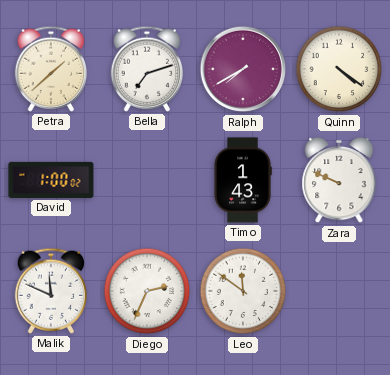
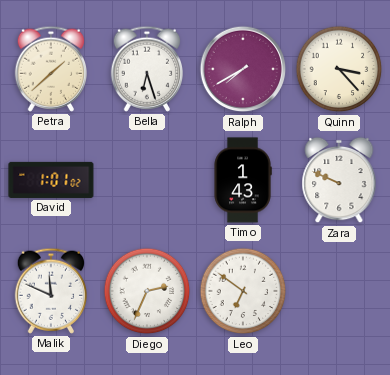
Bella: 7:12 -> 6:27
Quinn: 4:21 -> 3:23
David: 1:00 -> 1:01
Leo: 11:51 -> 6:51
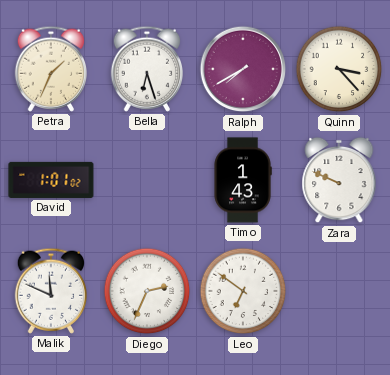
Petra: 1:38 -> 1:34
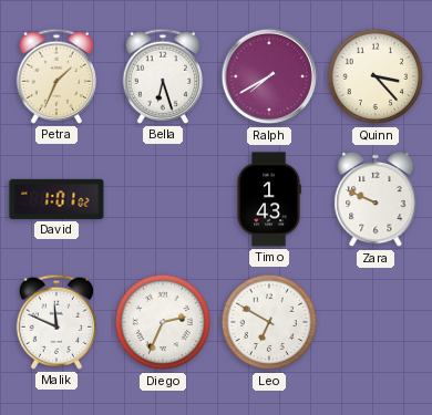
Leo: 6:51 -> 6:50
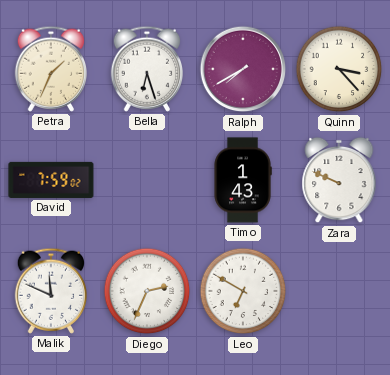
David: 1:01 -> 7:59
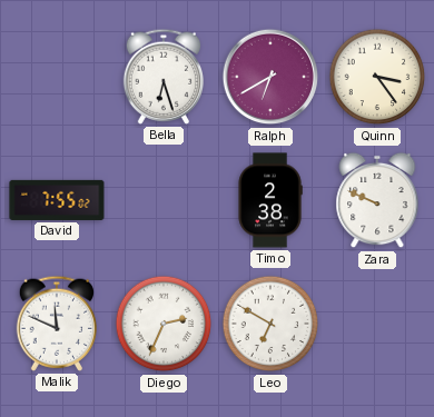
Petra: 1:34 -> none
Ralph: 7:40 -> 6:40
Quinn: 3:23 -> 3:24
David: 7:59 -> 7:55
Timo: 1:43 -> 2:38
